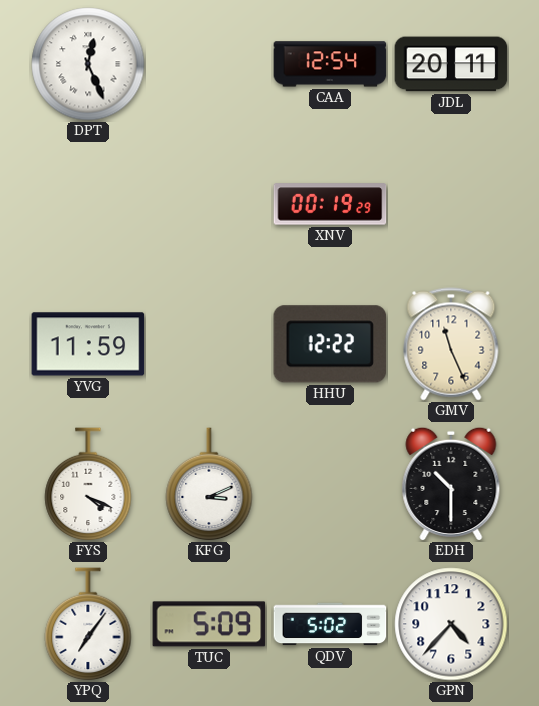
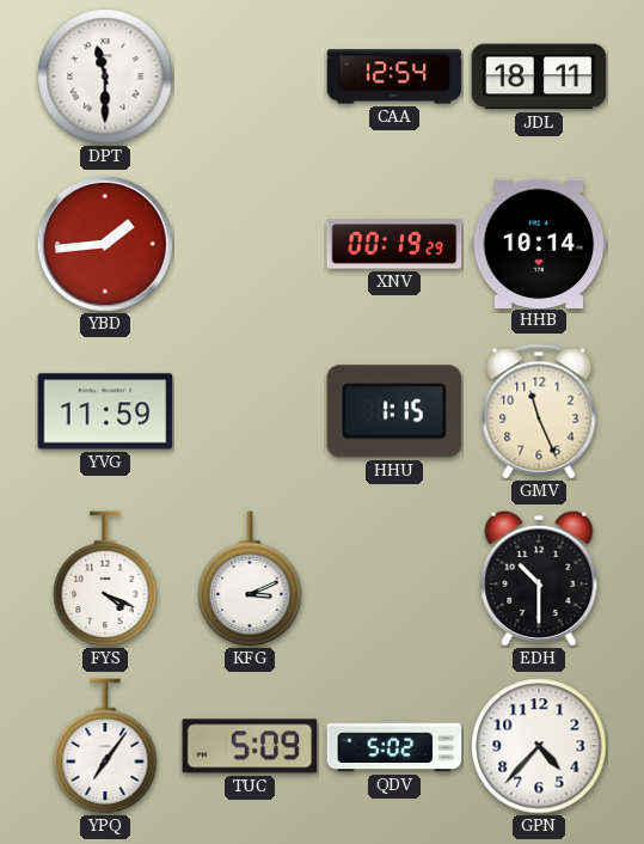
DPT: 12:26 -> 11:30
JDL: 20:11 -> 18:11
YBD: none -> 1:44
HHB: none -> 10:14
HHU: 12:22 -> 1:15
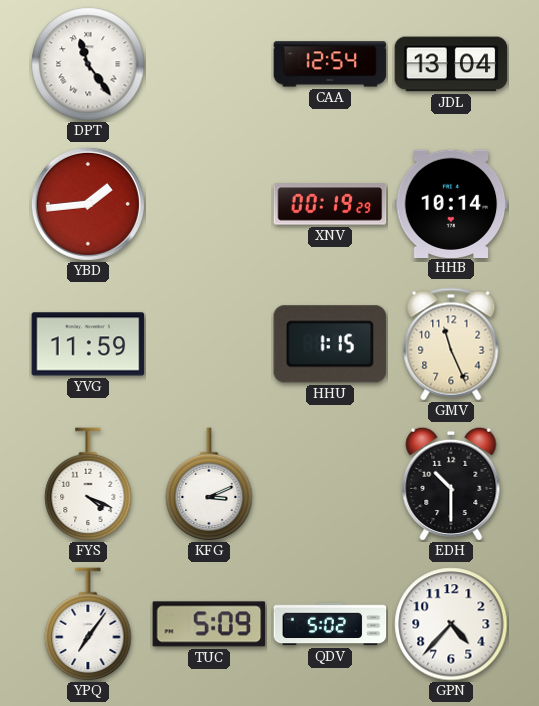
DPT: 11:30 -> 11:24
JDL: 18:11 -> 13:04
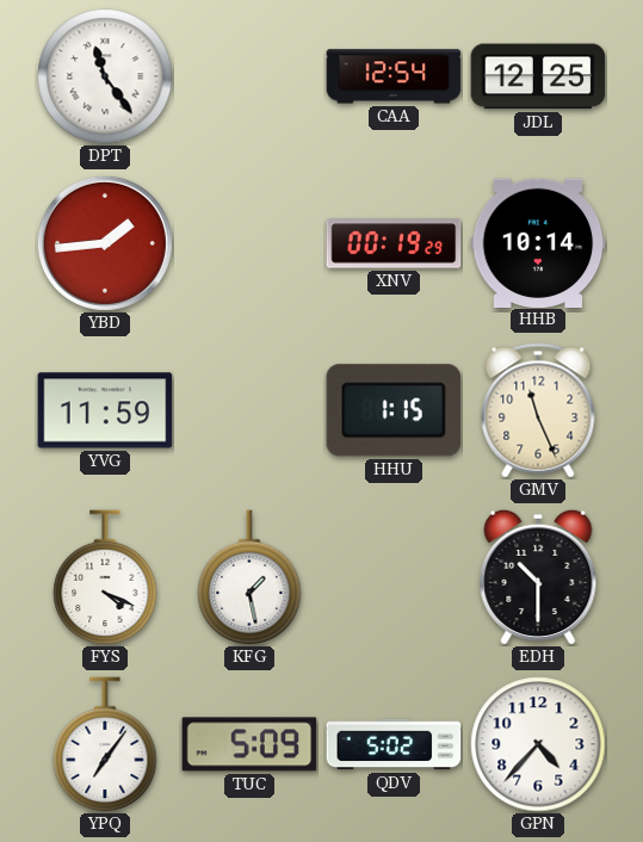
JDL: 13:04 -> 12:25
KFG: 3:11 -> 1:28
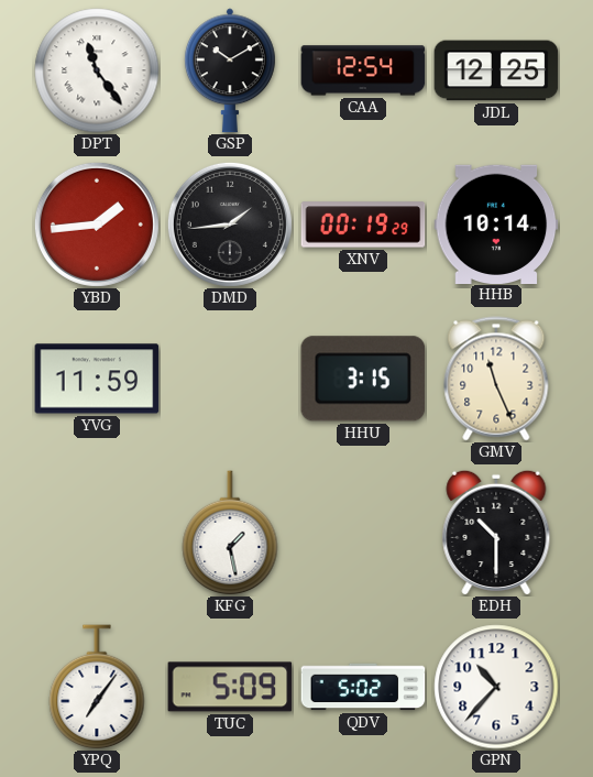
GSP: none -> 10:10
DMD: none -> 1:44
HHU: 1:15 -> 3:15
FYS: 4:19 -> none
GPN: 4:37 -> 10:37
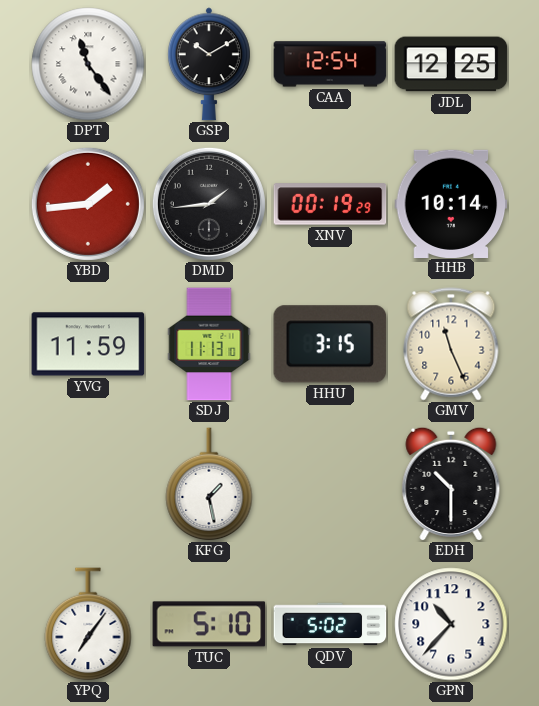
SDJ: none -> 11:13
TUC: 5:09 -> 5:10
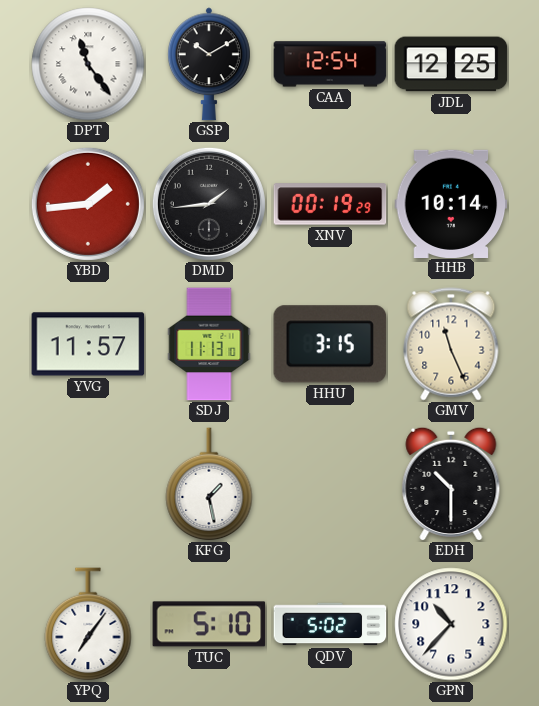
YVG: 11:59 -> 11:57
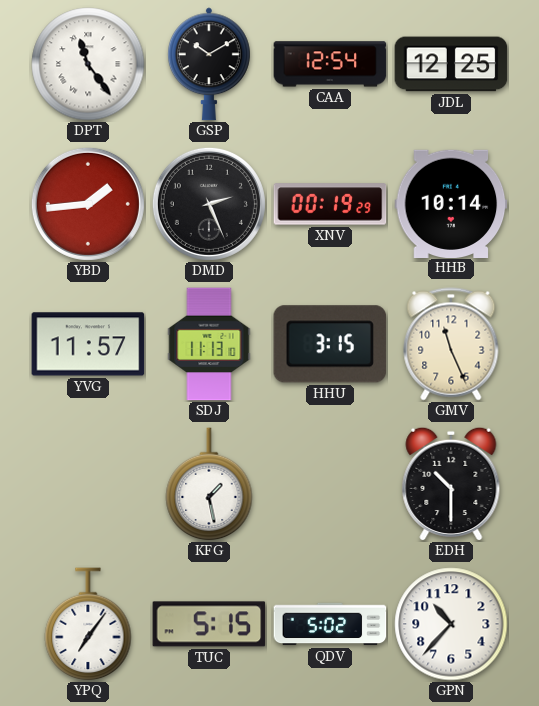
DMD: 1:44 -> 2:26
TUC: 5:10 -> 5:15
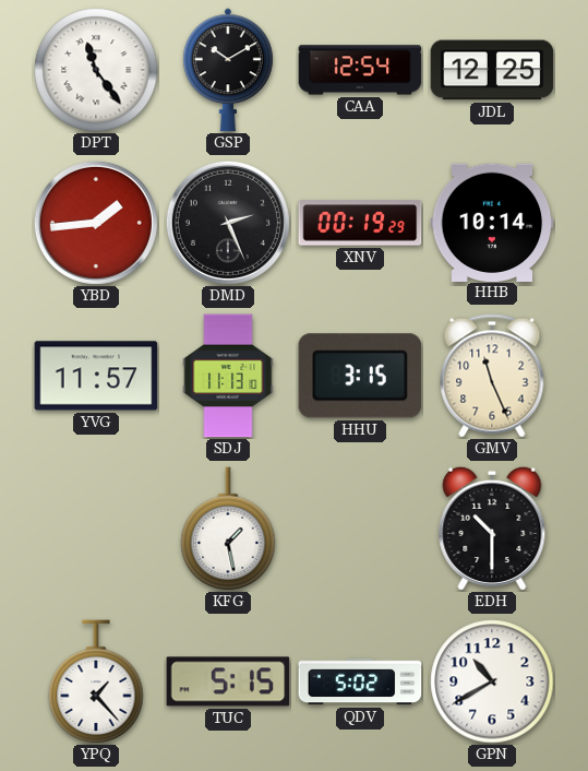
YPQ: 7:06 -> 1:23
GPN: 10:37 -> 10:40
